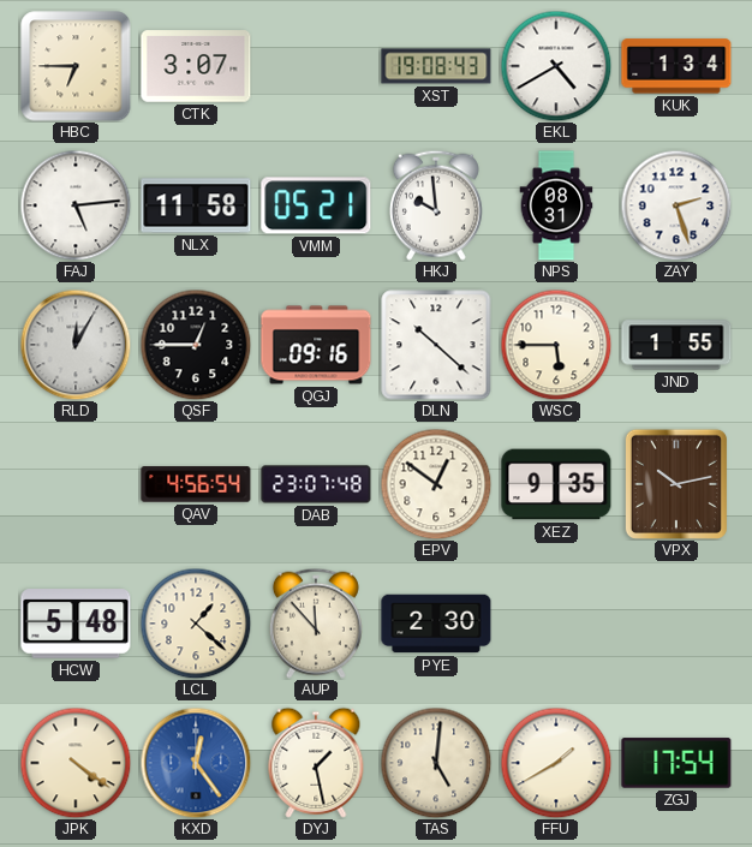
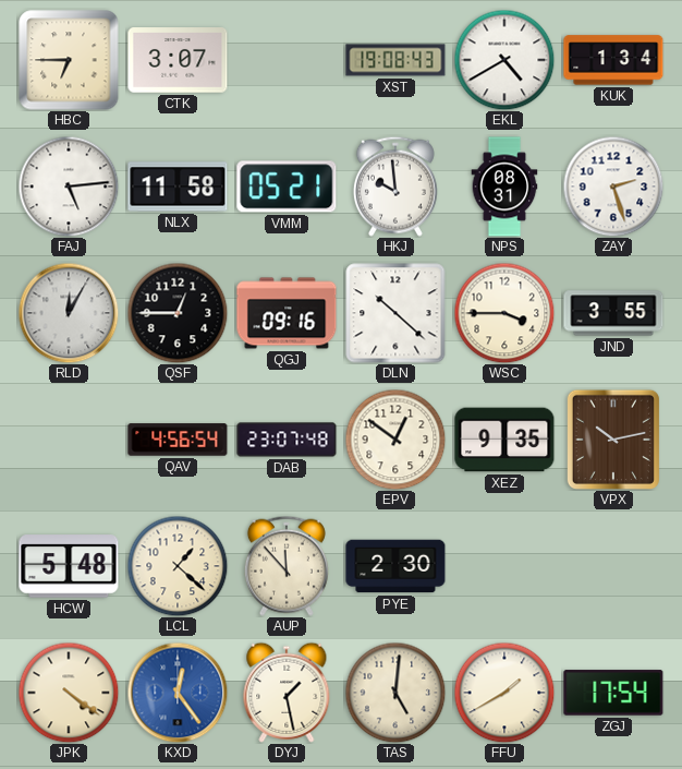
WSC: 5:45 -> 3:45
JND: 1:55 -> 3:55
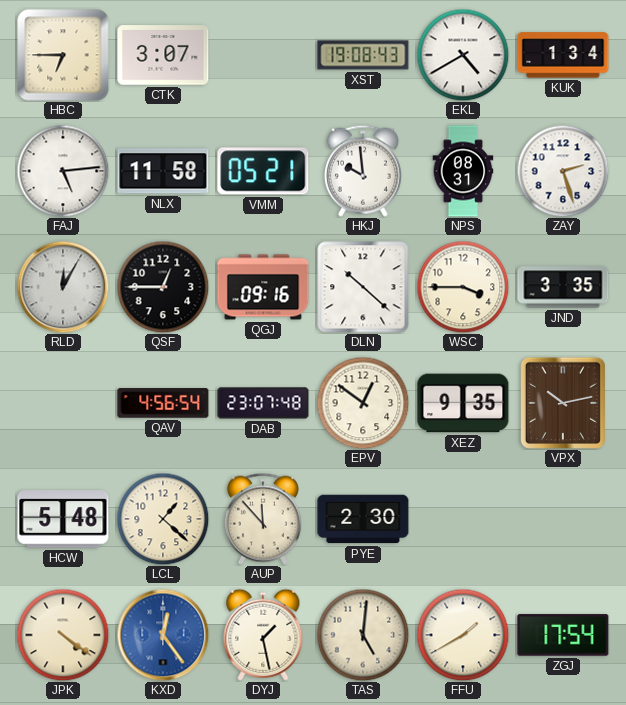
JND: 3:55 -> 3:35
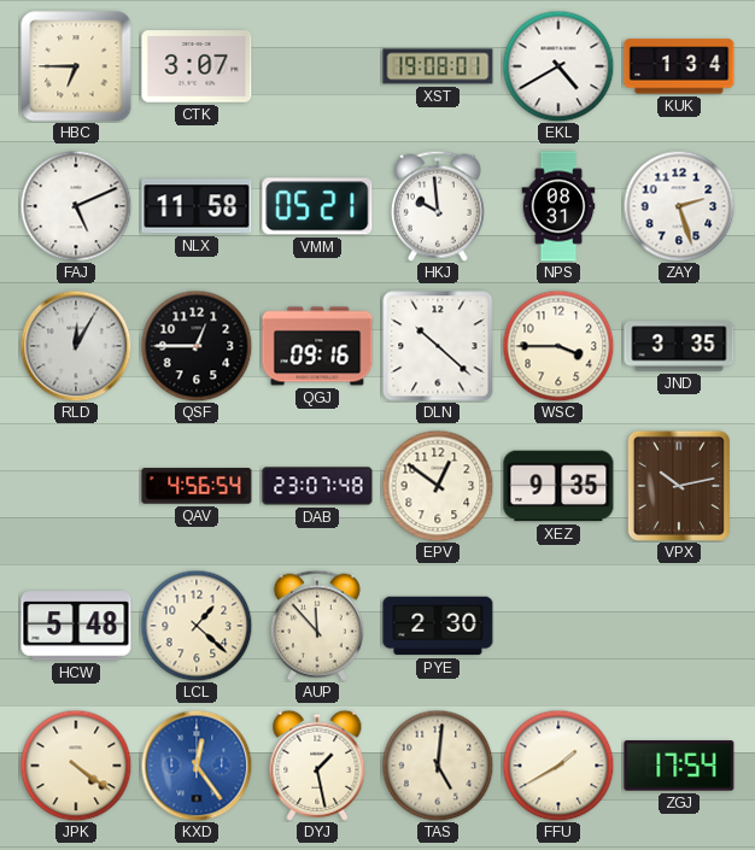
XST: 19:08:43 -> 19:08:01
FAJ: 5:14 -> 5:11
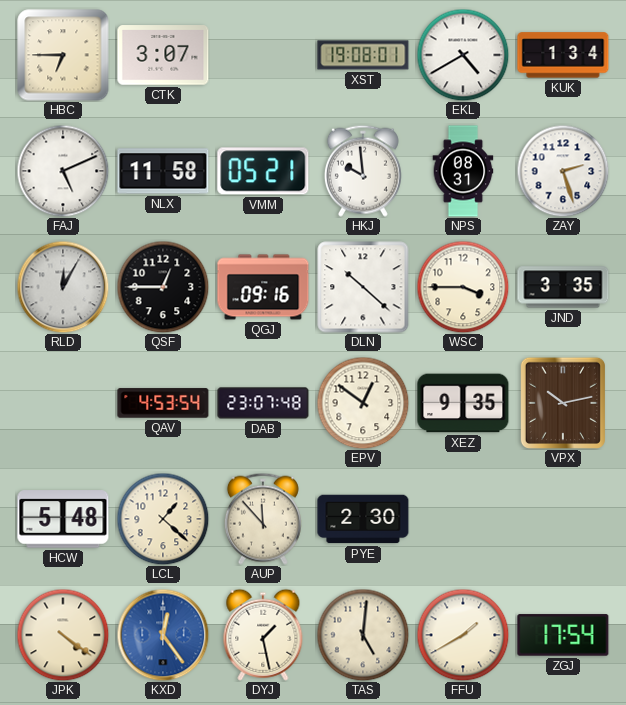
QAV: 4:56 -> 4:53
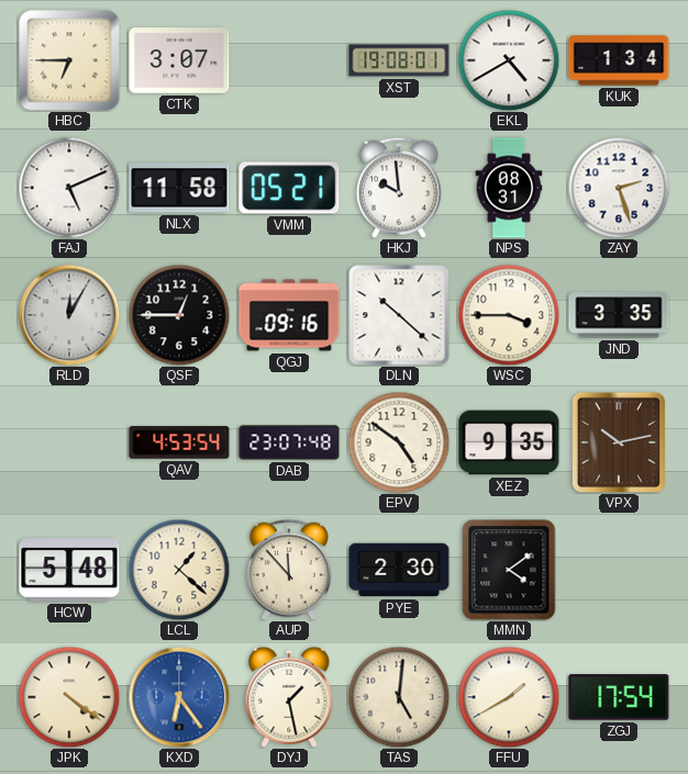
EPV: 12:51 -> 4:51
MMN: none -> 4:09
KXD: 12:24 -> 6:24
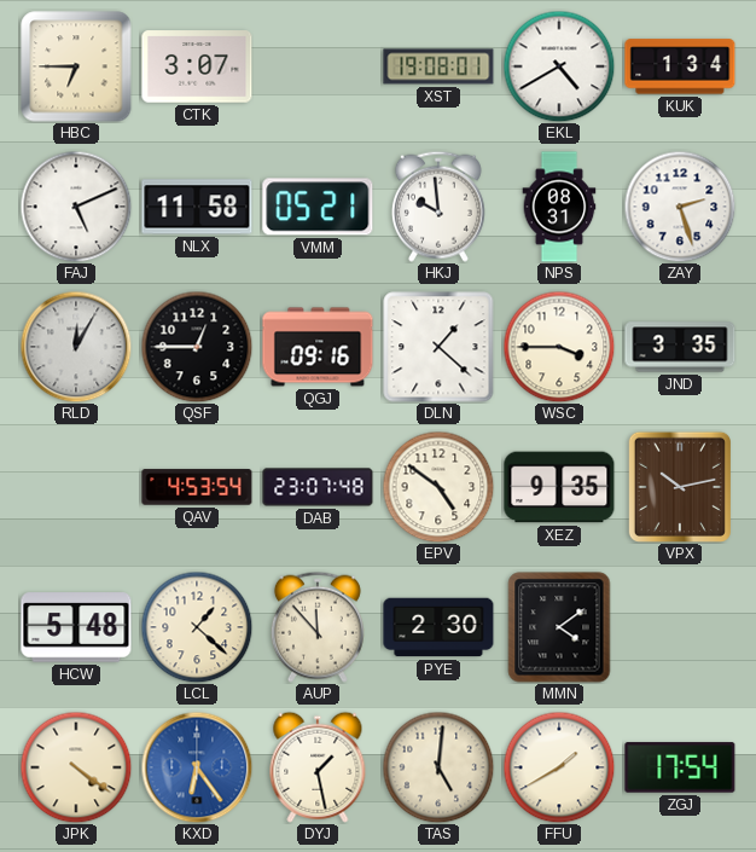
DLN: 10:22 -> 1:22
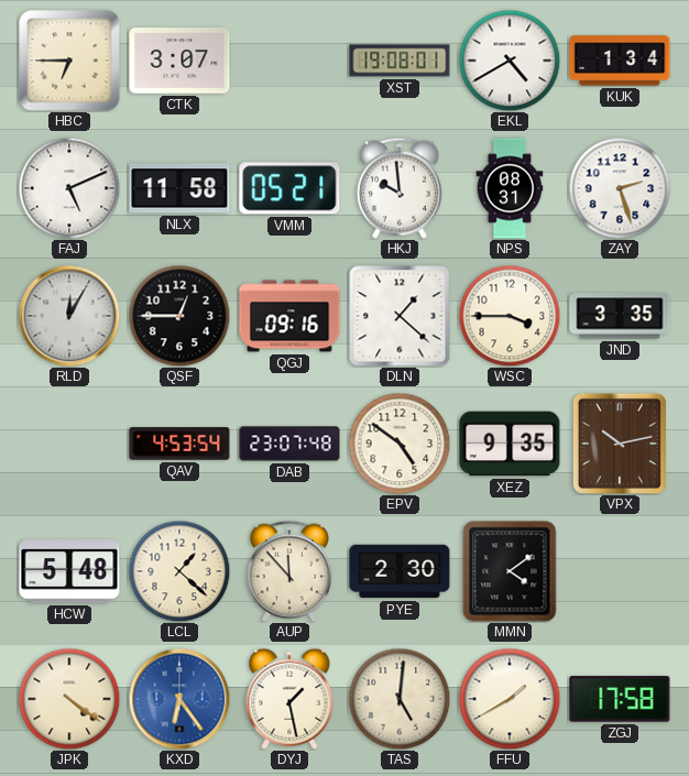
ZGJ: 17:54 -> 17:58
